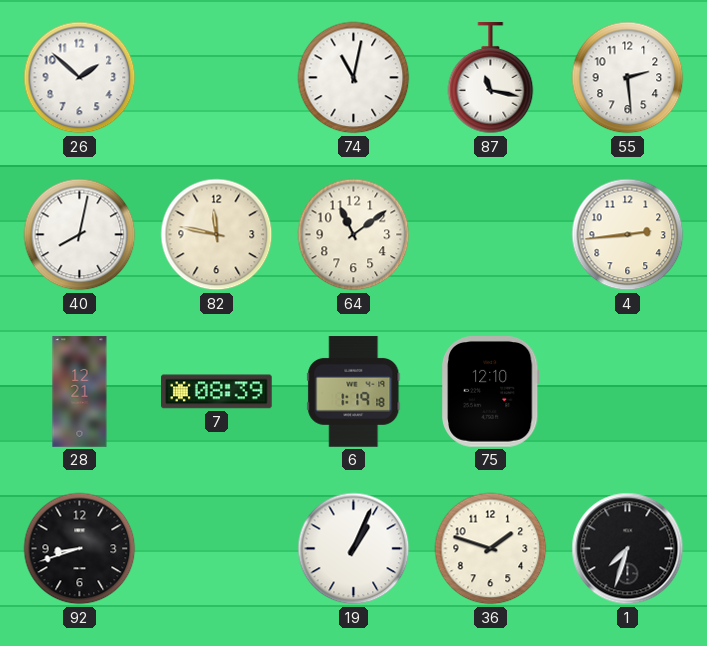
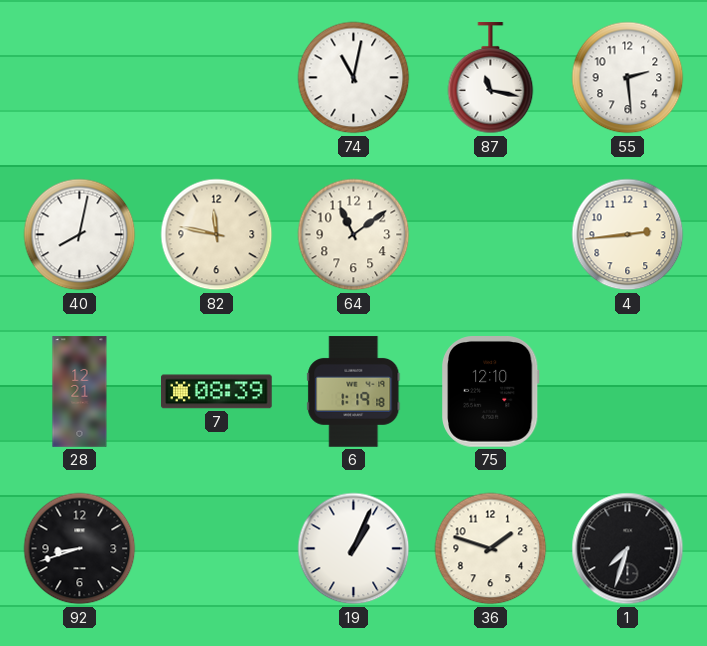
26: 1:52 -> none
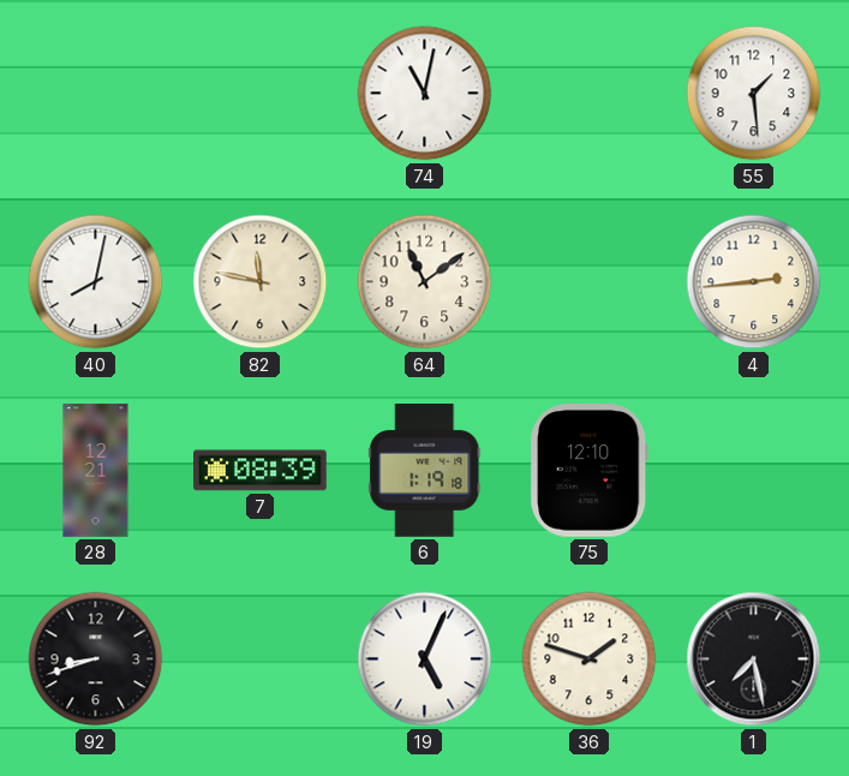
87: 11:17 -> none
55: 2:29 -> 1:29
19: 1:04 -> 5:04
1: 7:33 -> 7:28
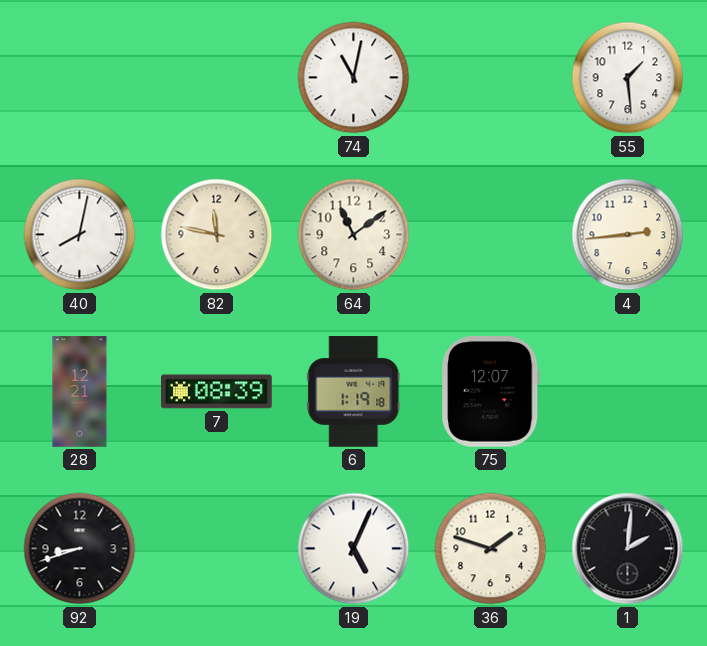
75: 12:10 -> 12:07
1: 7:28 -> 2:01
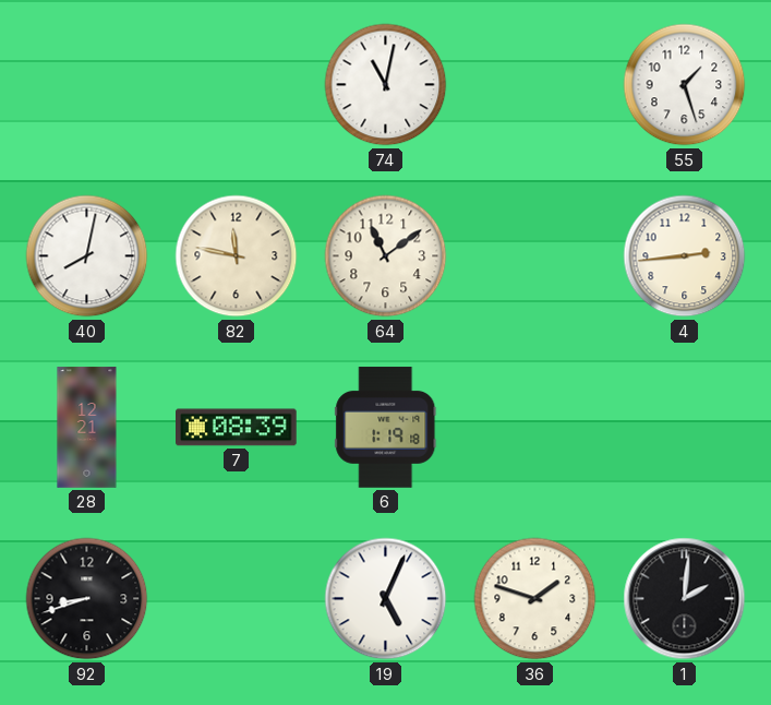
55: 1:29 -> 1:27
75: 12:07 -> none
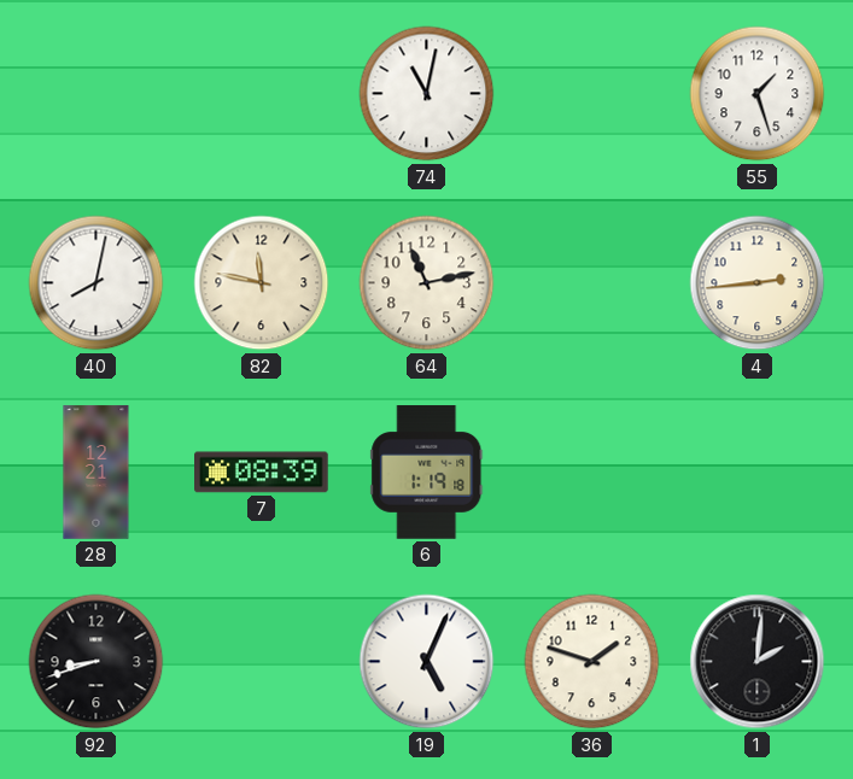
64: 11:09 -> 11:13
